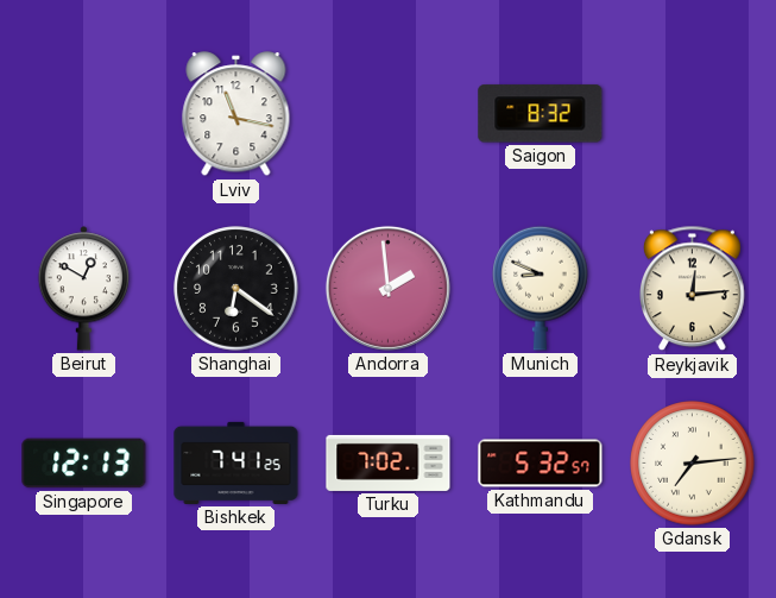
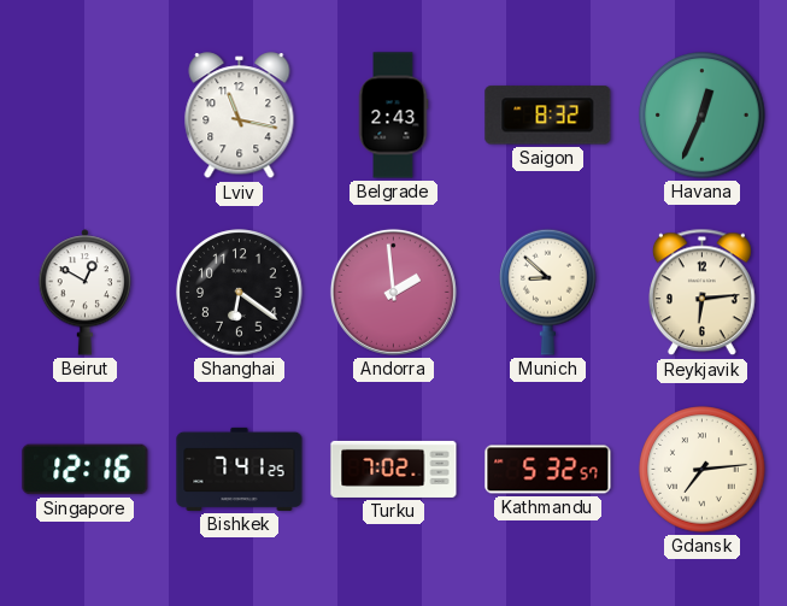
Belgrade: none -> 2:43
Havana: none -> 12:34
Munich: 8:49 -> 8:52
Reykjavik: 12:14 -> 6:14
Singapore: 12:13 -> 12:16
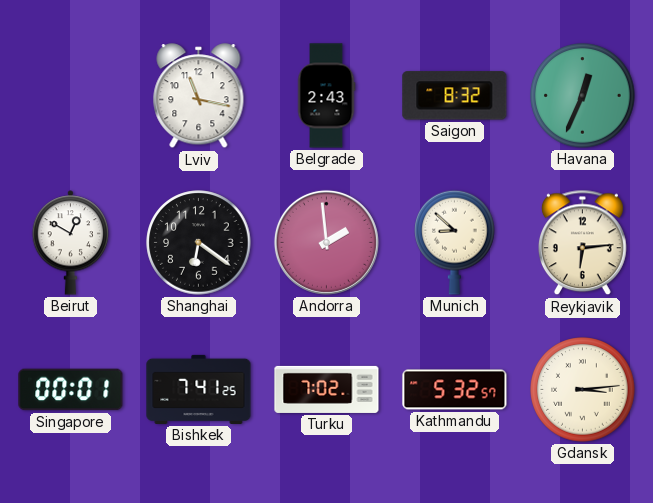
Singapore: 12:16 -> 00:01
Gdansk: 7:14 -> 3:14
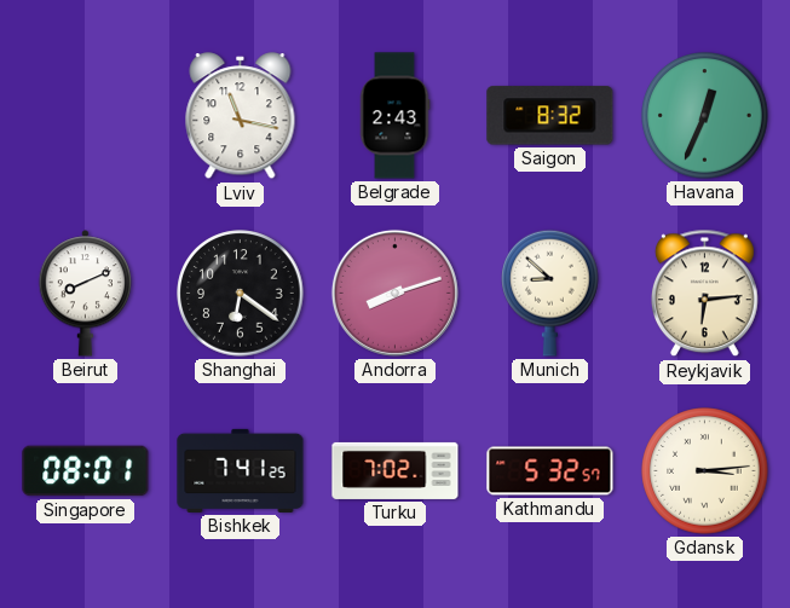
Beirut: 12:50 -> 8:11
Andorra: 1:59 -> 8:12
Singapore: 00:01 -> 08:01
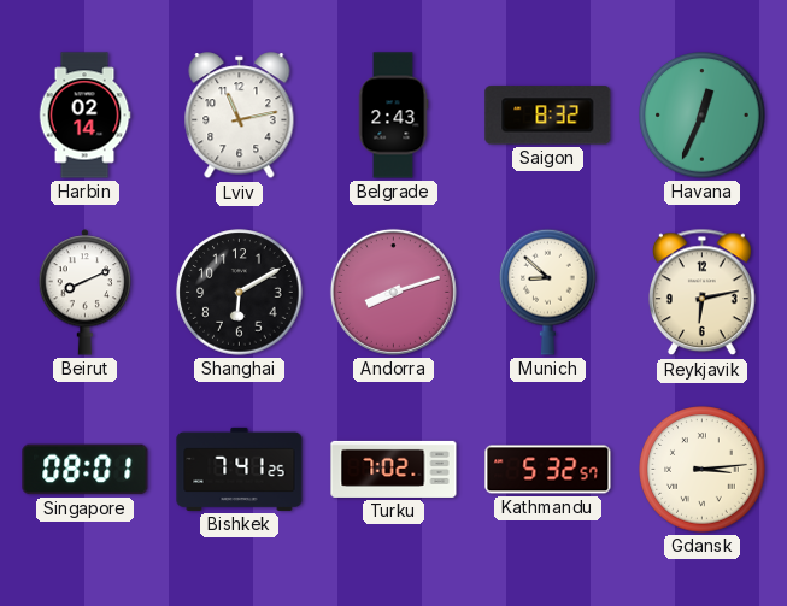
Harbin: none -> 02:14
Lviv: 11:17 -> 11:13
Shanghai: 6:21 -> 6:10
Reykjavik: 6:14 -> 6:13
